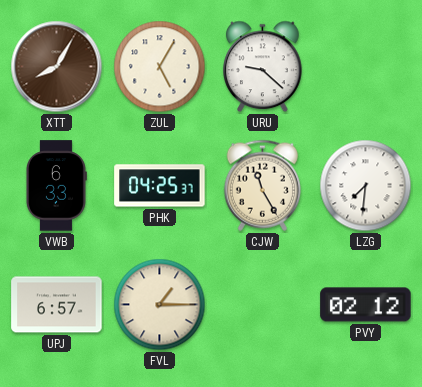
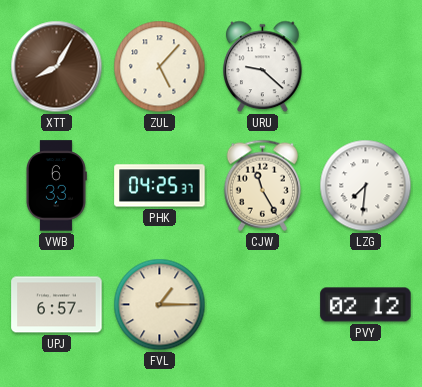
ZUL: 5:05 -> 5:07
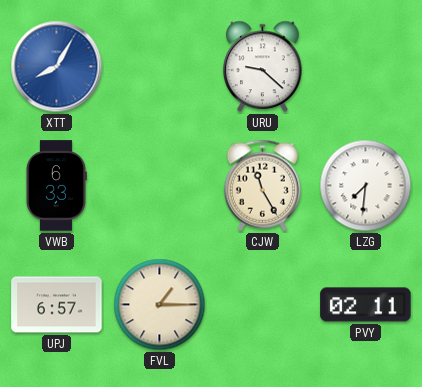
XTT dial: brown -> blue
ZUL: 5:07 -> none
PHK: 04:25 -> none
PVY: 02:12 -> 02:11
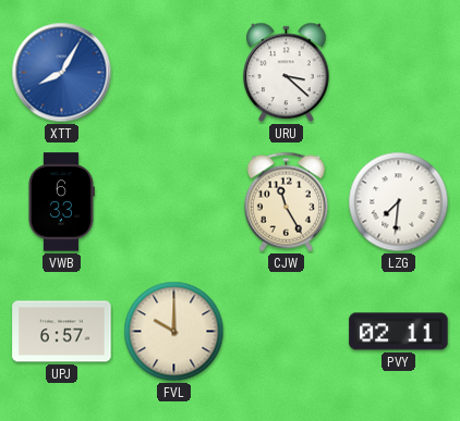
URU: 9:22 -> 3:22
FVL: 1:15 -> 10:00
